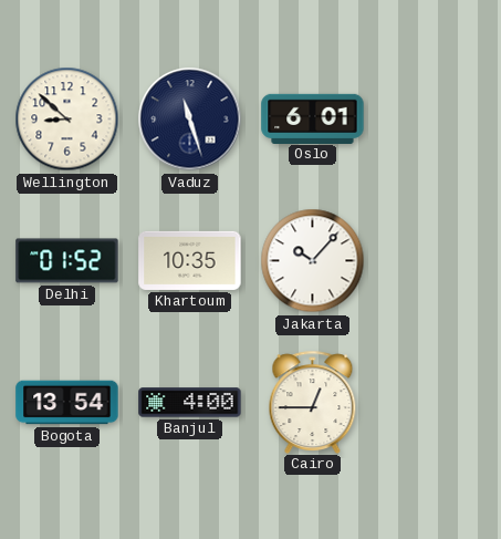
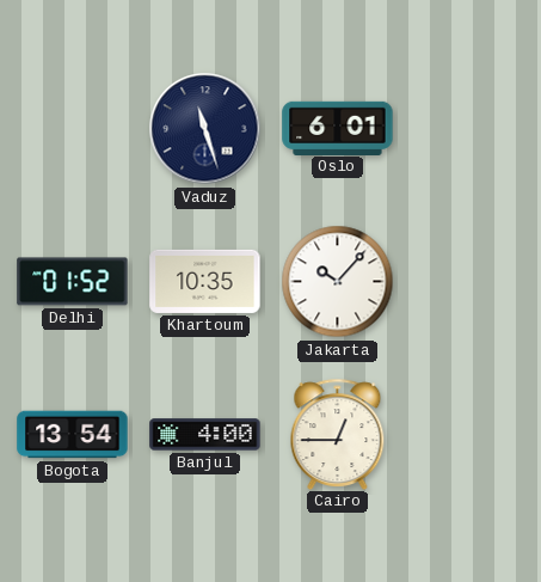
Wellington: 8:52 -> none
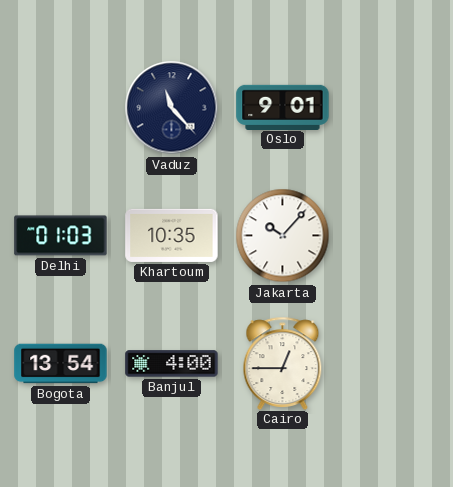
Vaduz: 11:27 -> 11:23
Oslo: 6:01 -> 9:01
Delhi: 01:52 -> 01:03
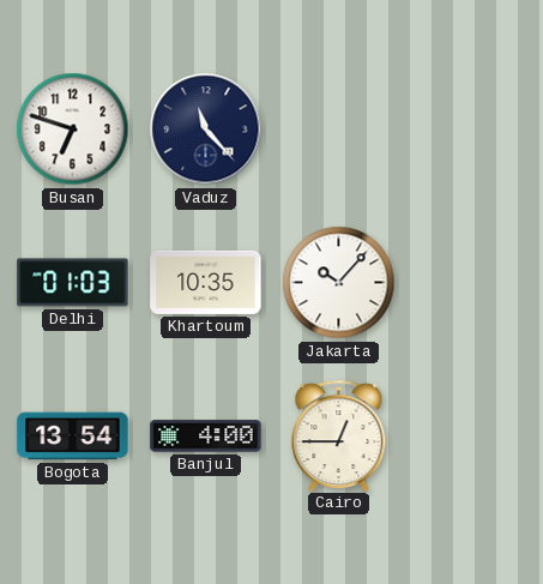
Busan: none -> 6:48
Oslo: 9:01 -> none
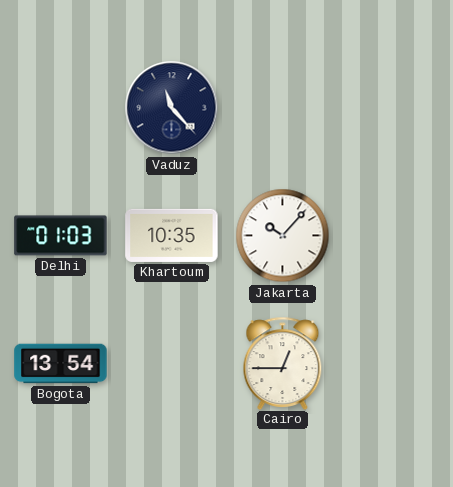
Busan: 6:48 -> none
Banjul: 4:00 -> none
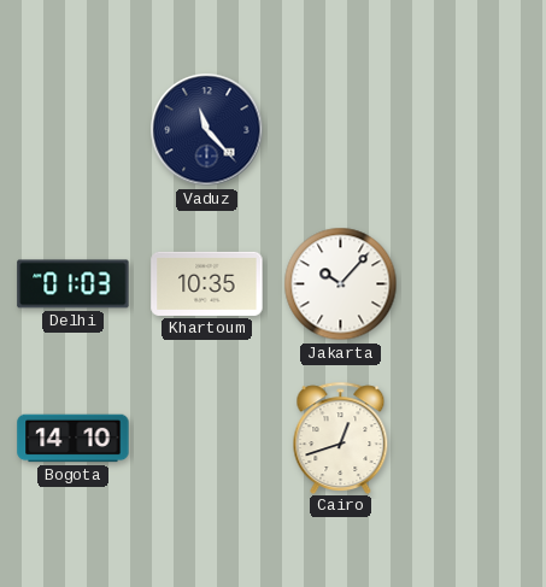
Bogota: 13:54 -> 14:10
Cairo: 12:45 -> 12:42
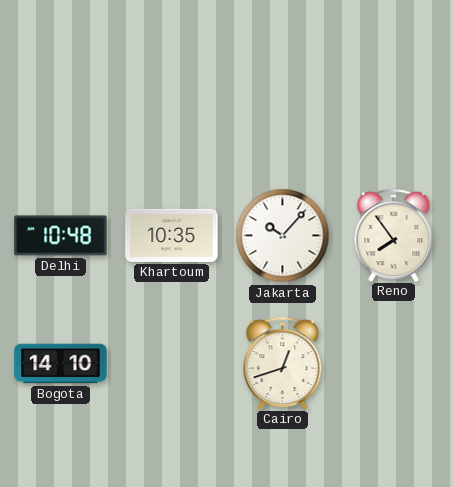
Vaduz: 11:23 -> none
Delhi: 01:03 -> 10:48
Reno: none -> 7:54
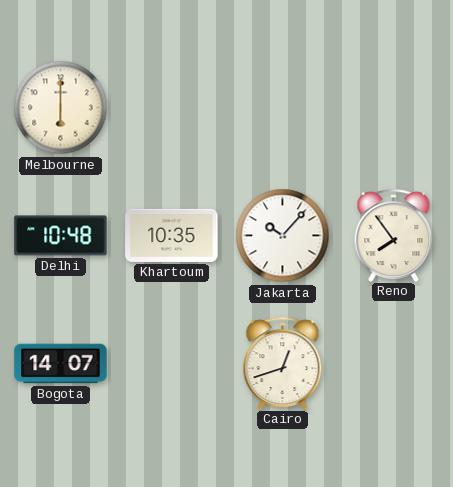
Melbourne: none -> 6:00
Bogota: 14:10 -> 14:07
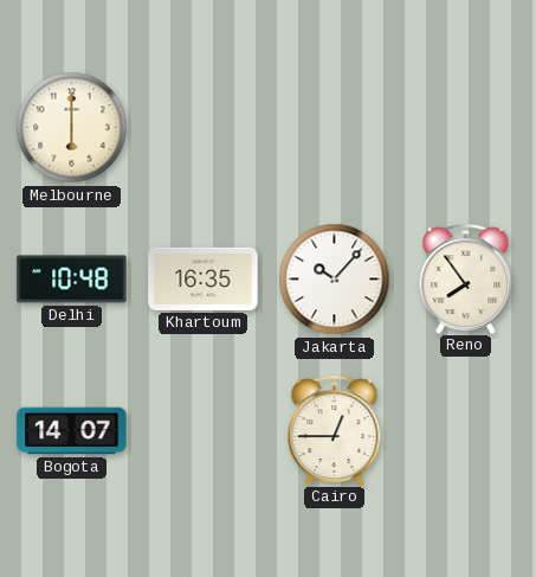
Khartoum: 10:35 -> 16:35
Cairo: 12:42 -> 12:45
